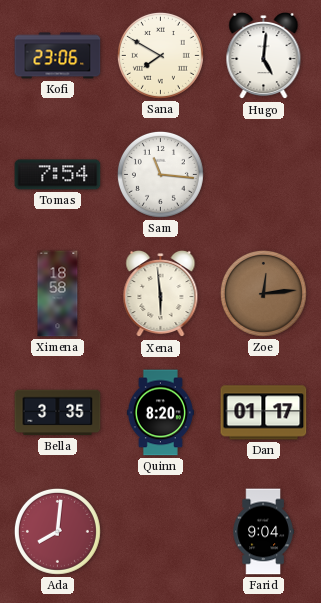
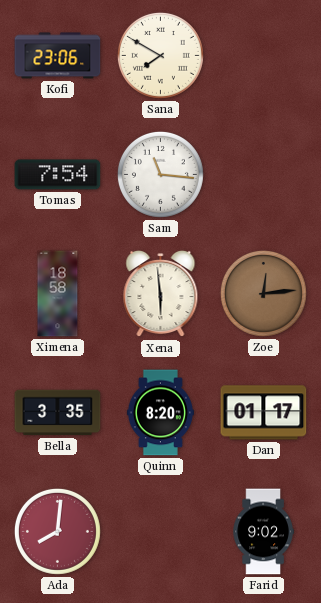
Hugo: 5:01 -> none
Farid: 9:04 -> 9:02
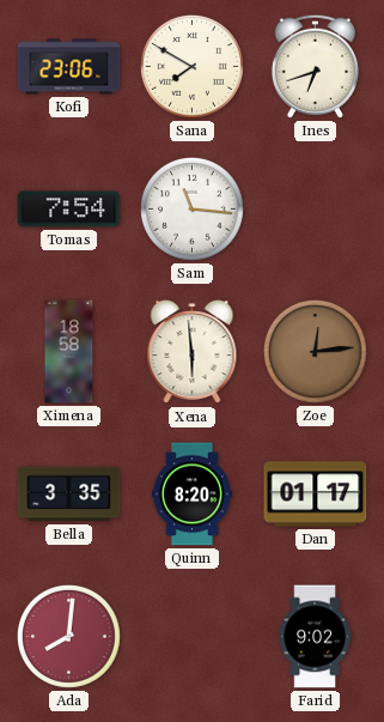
Ines: none -> 6:42
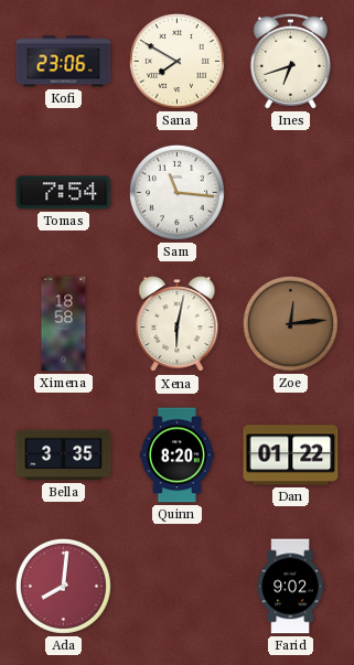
Xena: 5:59 -> 6:02
Dan: 01:17 -> 01:22
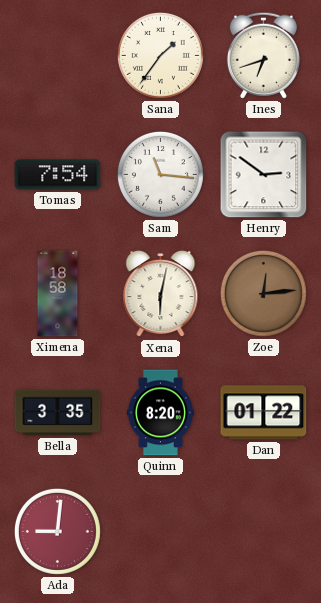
Kofi: 23:06 -> none
Sana: 7:50 -> 1:36
Henry: none -> 2:51
Ada: 8:01 -> 9:01
Farid: 9:02 -> none
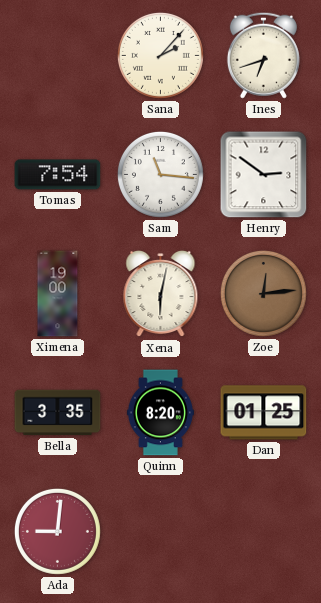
Sana: 1:36 -> 2:07
Ximena: 18:58 -> 19:00
Dan: 01:22 -> 01:25
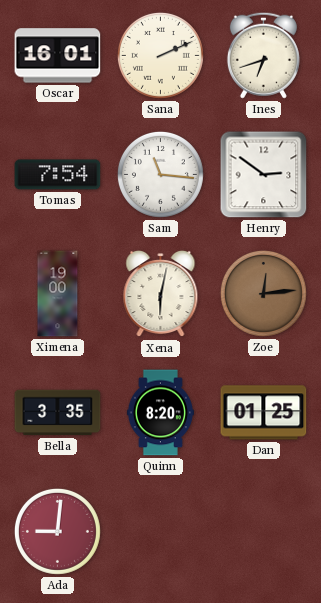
Oscar: none -> 16:01
Sana: 2:07 -> 2:11
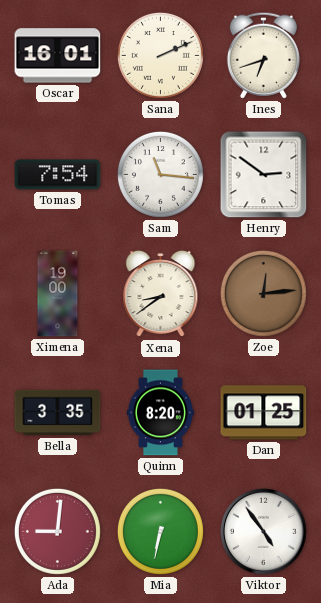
Xena: 6:02 -> 8:39
Mia: none -> 6:32
Viktor: none -> 4:54
